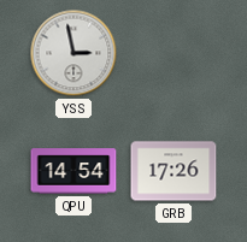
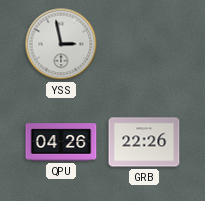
QPU: 14:54 -> 04:26
GRB: 17:26 -> 22:26
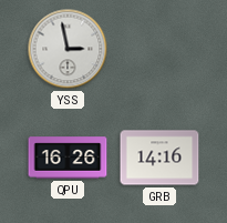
QPU: 04:26 -> 16:26
GRB: 22:26 -> 14:16
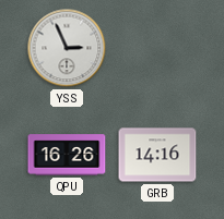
YSS: 2:58 -> 2:56
